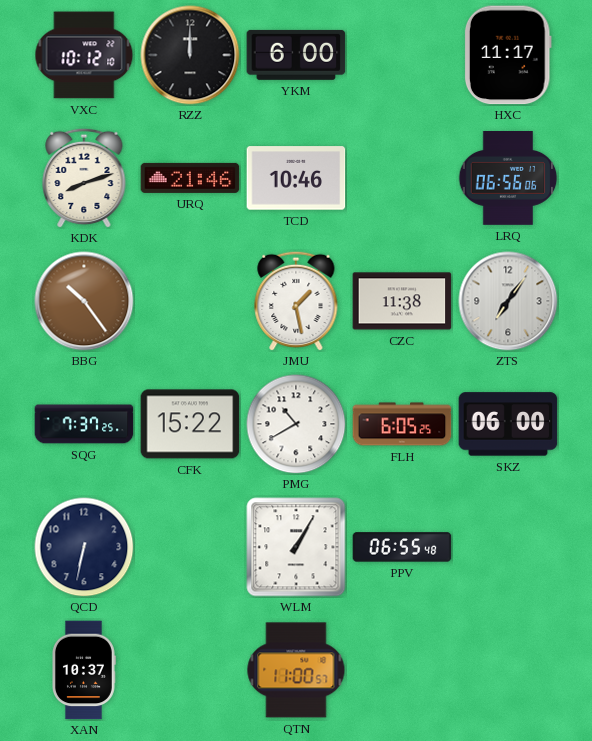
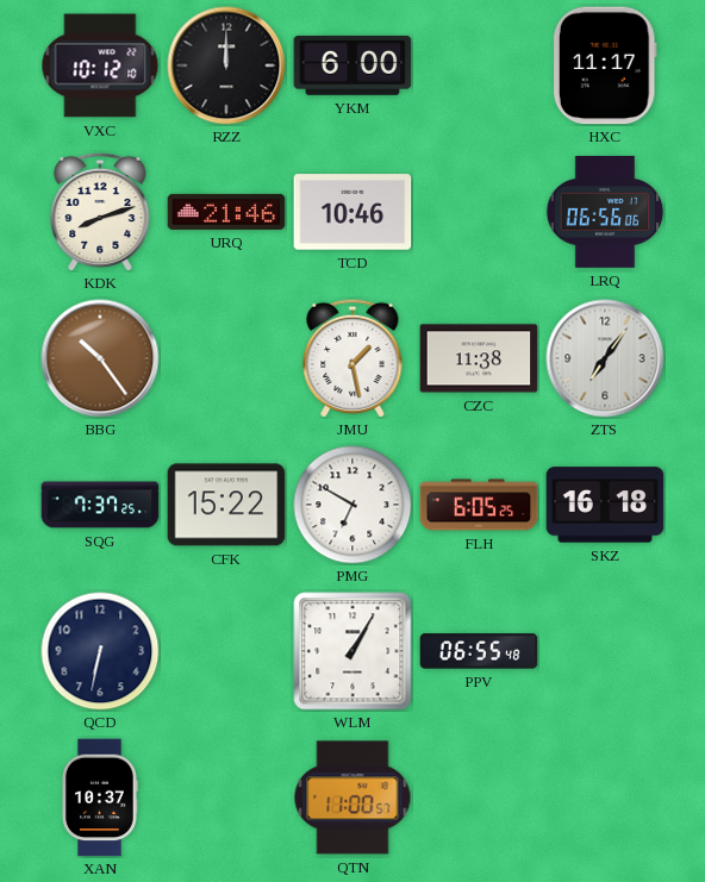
PMG: 10:40 -> 6:50
SKZ: 06:00 -> 16:18
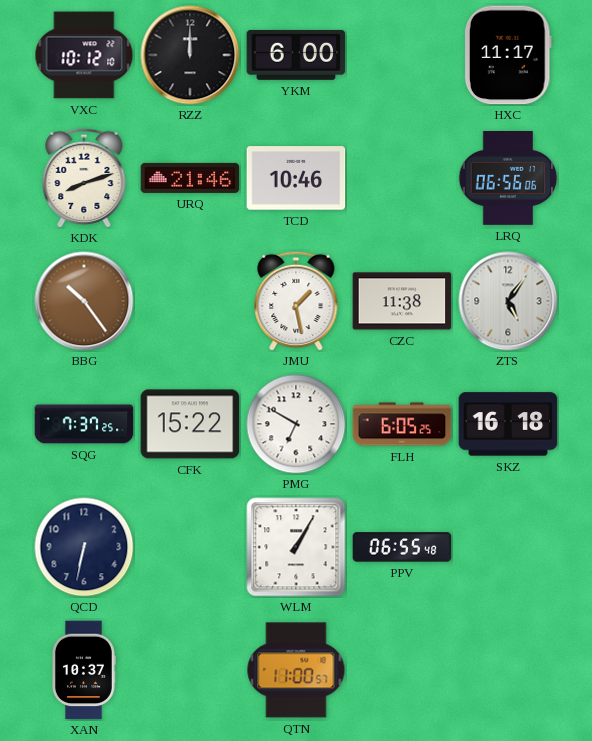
ZTS: 7:06 -> 5:06
